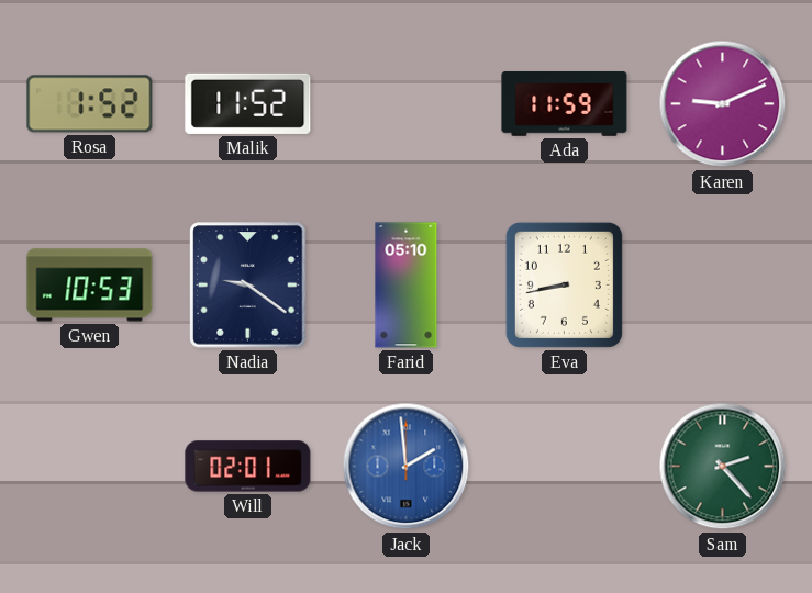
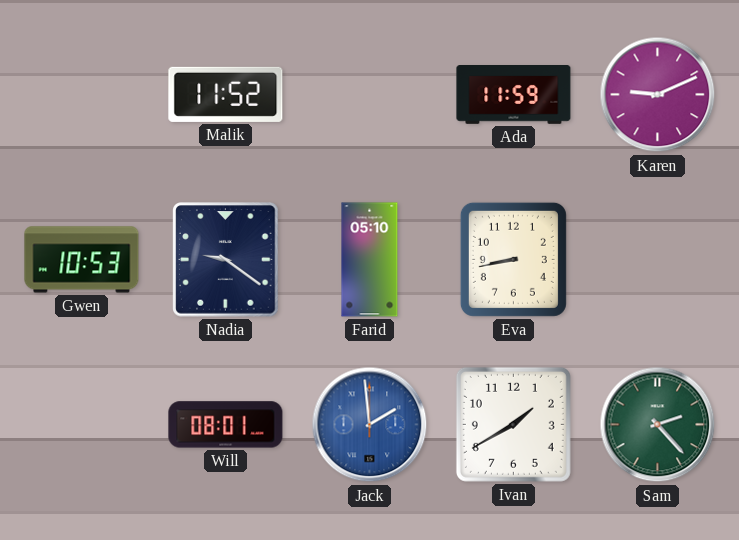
Rosa: 1:52 -> none
Will: 02:01 -> 08:01
Ivan: none -> 1:40
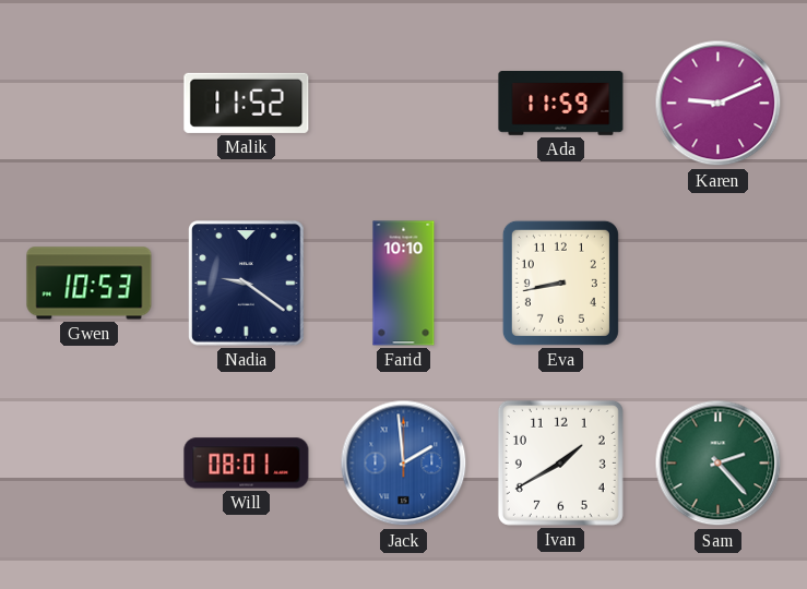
Farid: 05:10 -> 10:10
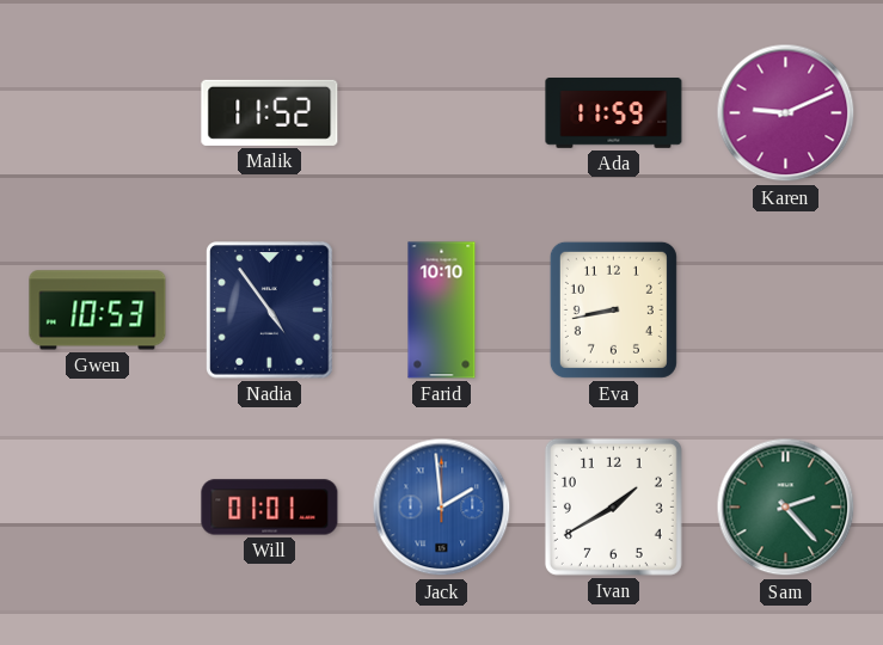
Nadia: 9:21 -> 4:54
Will: 08:01 -> 01:01
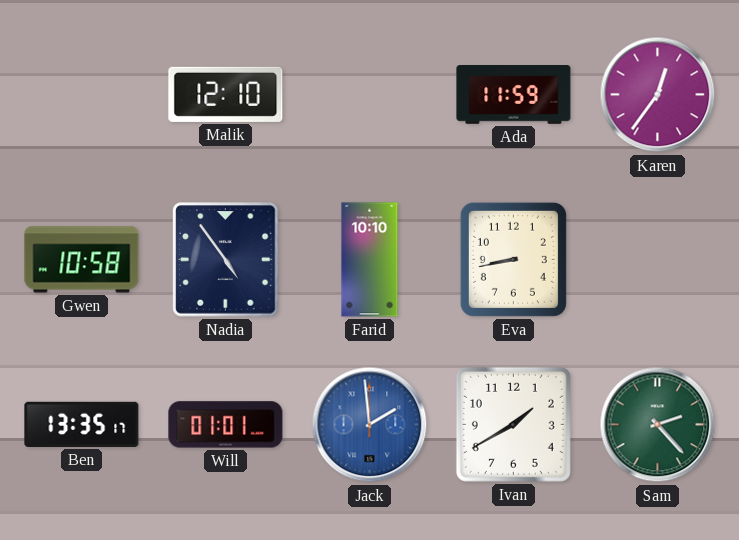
Malik: 11:52 -> 12:10
Karen: 9:11 -> 12:36
Gwen: 10:53 -> 10:58
Ben: none -> 13:35
